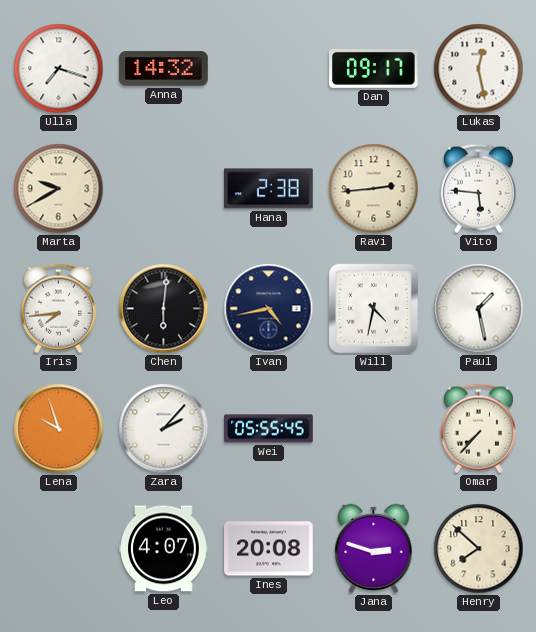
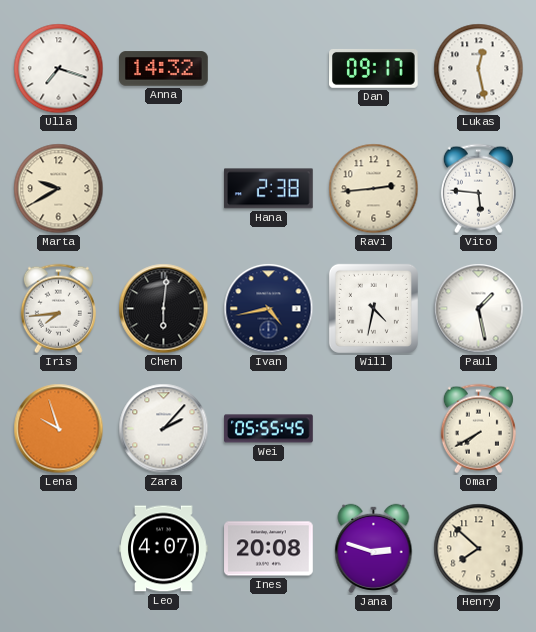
Omar: 7:37 -> 7:40
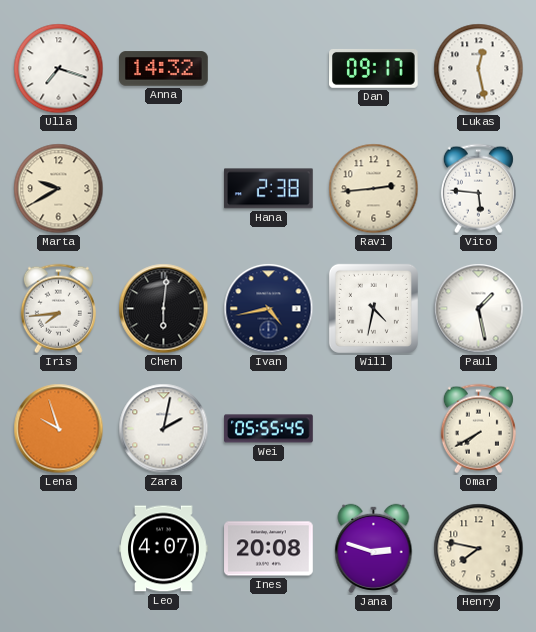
Zara: 2:07 -> 2:02
Henry: 7:52 -> 7:47
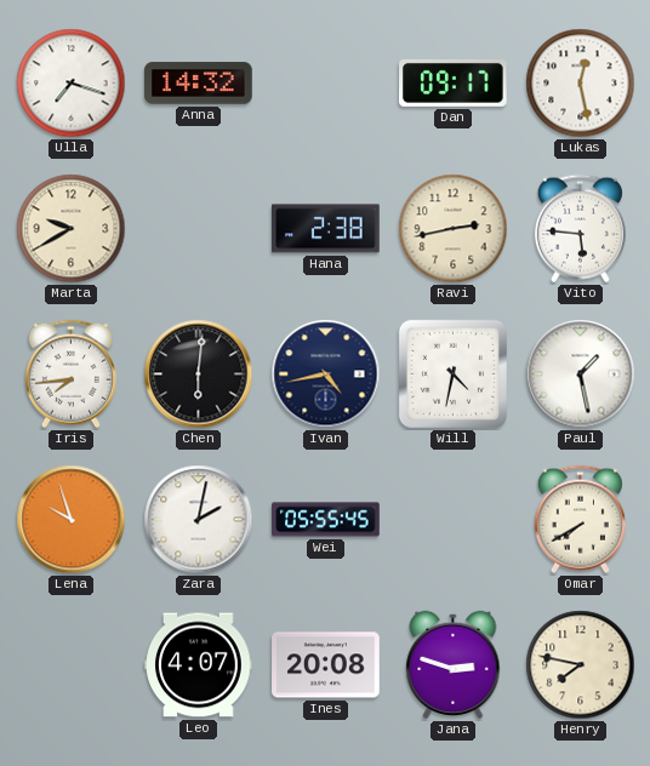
Ravi: 2:44 -> 2:43
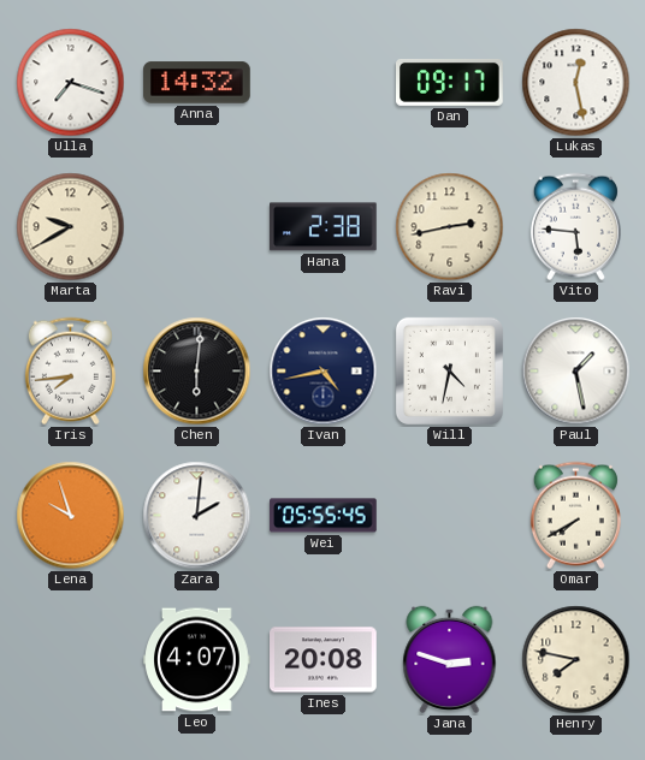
Zara: 2:02 -> 2:01
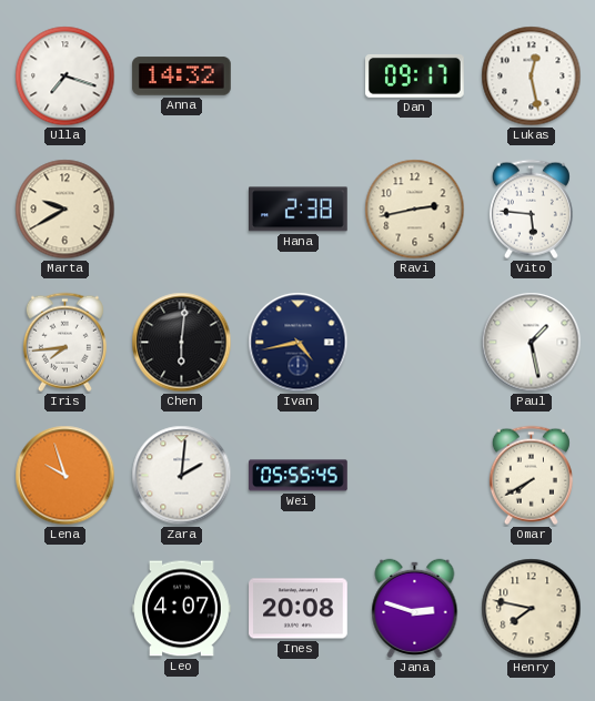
Will: 4:32 -> none
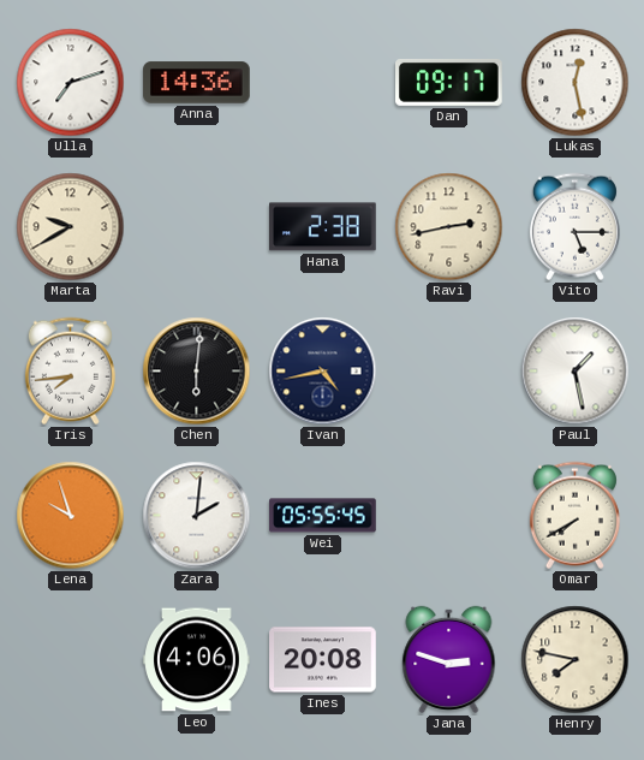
Ulla: 7:18 -> 7:12
Anna: 14:32 -> 14:36
Vito: 5:46 -> 5:15
Leo: 4:07 -> 4:06
